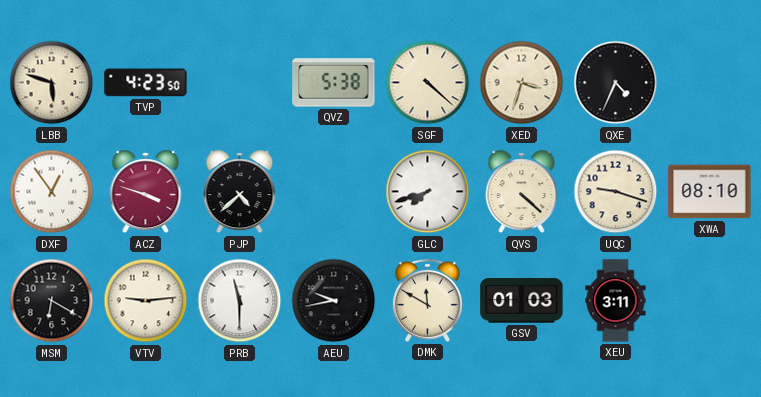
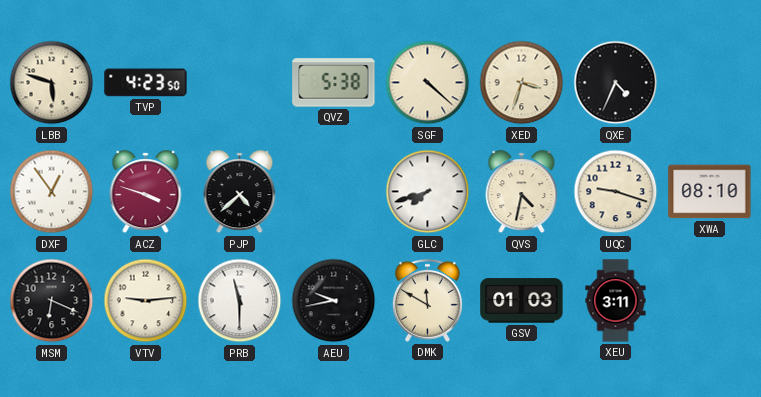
QVS: 4:22 -> 4:32
MSM: 6:20 -> 6:19
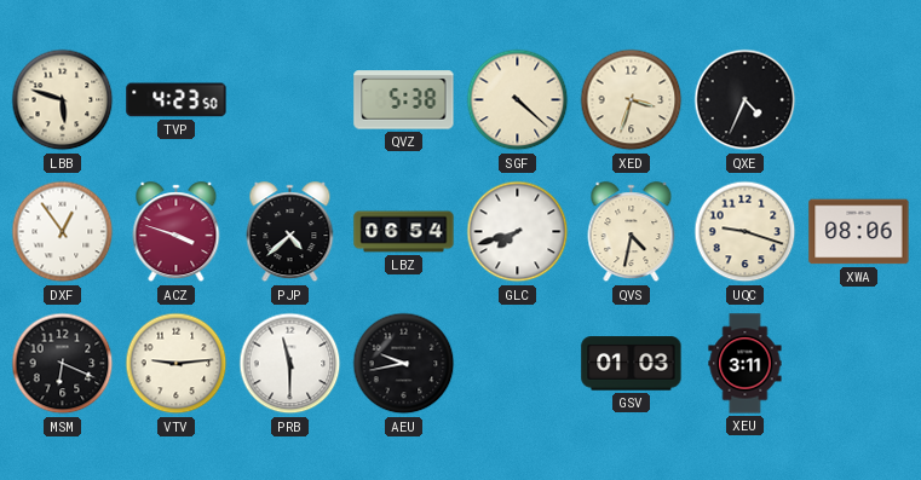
LBZ: none -> 06:54
XWA: 08:10 -> 08:06
DMK: 11:50 -> none
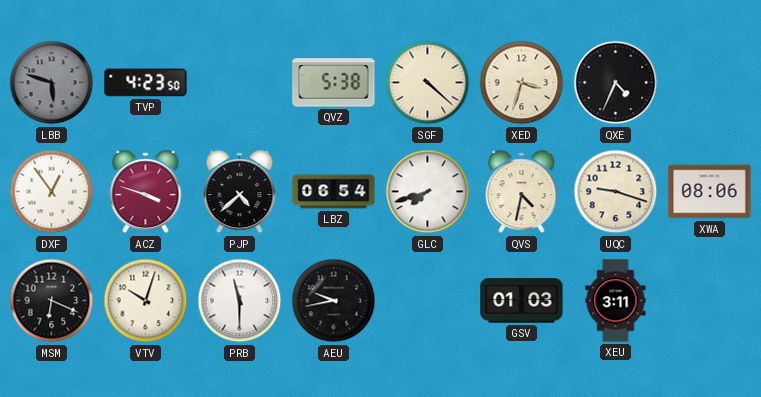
LBB dial: cream -> grey
VTV: 9:14 -> 10:03
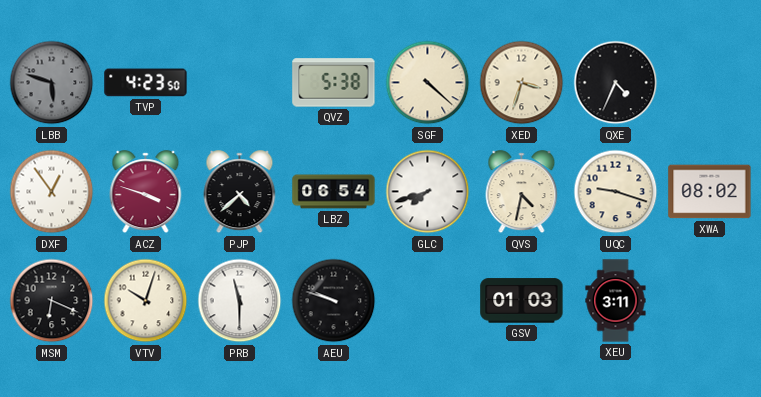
XWA: 08:06 -> 08:02
AEU: 9:43 -> 9:48
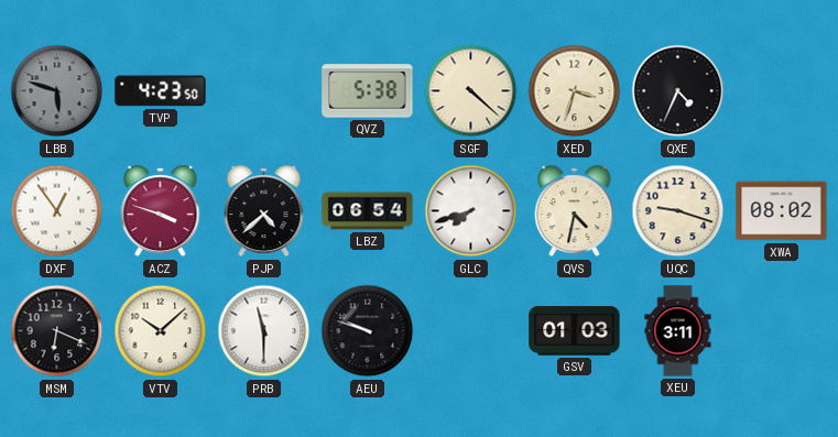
VTV: 10:03 -> 10:08
